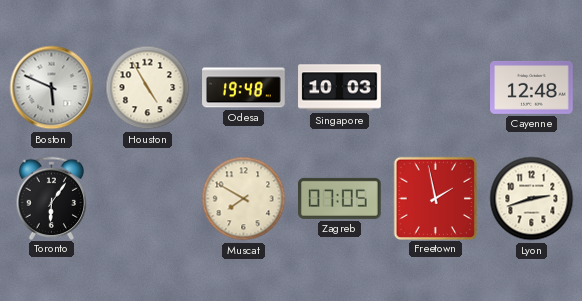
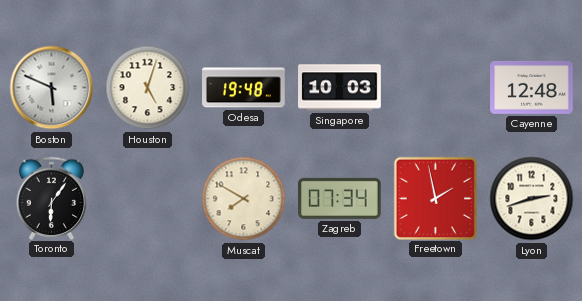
Houston: 4:55 -> 5:03
Zagreb: 07:05 -> 07:34
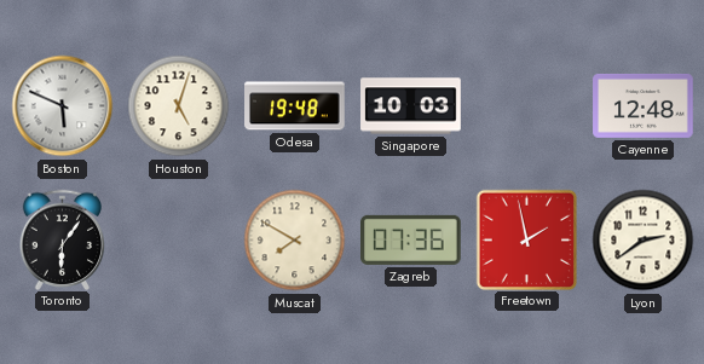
Zagreb: 07:34 -> 07:36
Lyon: 2:42 -> 2:39
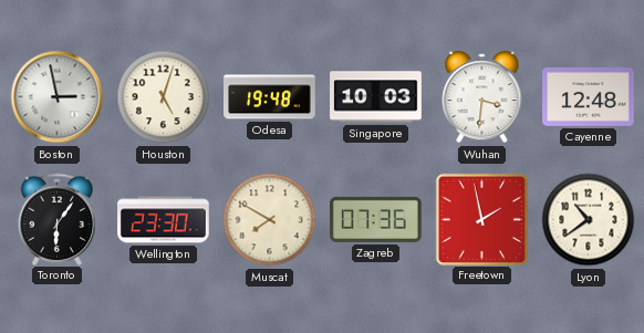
Boston: 5:49 -> 2:58
Wuhan: none -> 3:31
Wellington: none -> 23:30
Lyon: 2:39 -> 10:39
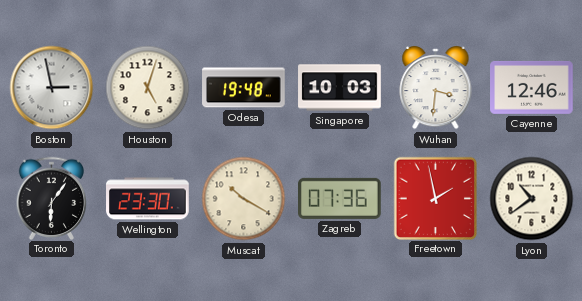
Cayenne: 12:48 -> 12:46
Muscat: 7:50 -> 10:20
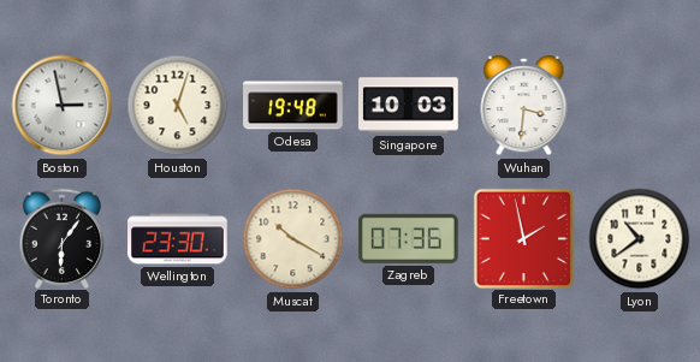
Cayenne: 12:46 -> none
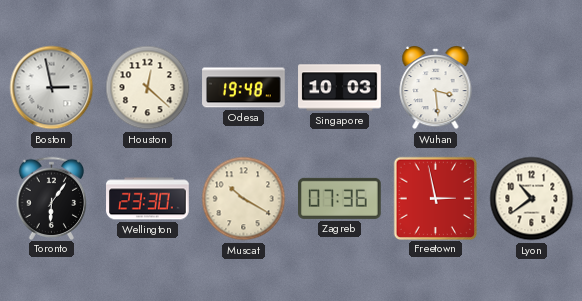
Houston: 5:03 -> 12:22
Wuhan: 3:31 -> 3:29
Freetown: 1:58 -> 2:58
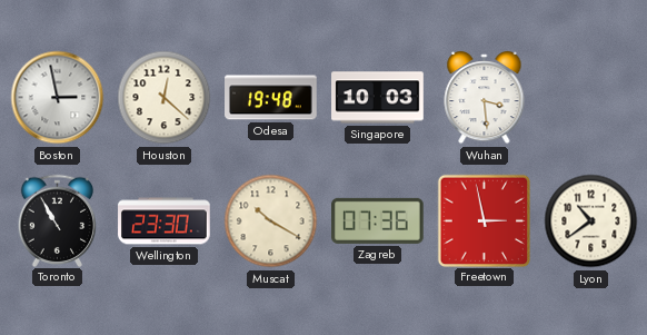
Toronto: 6:06 -> 10:55
